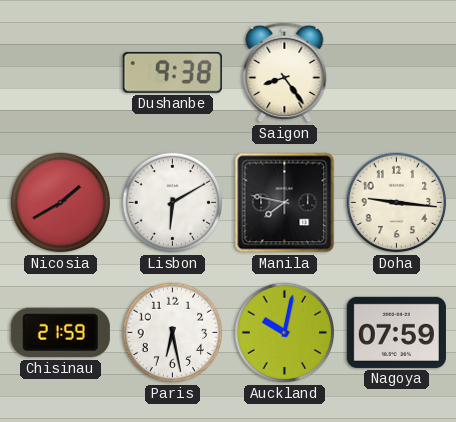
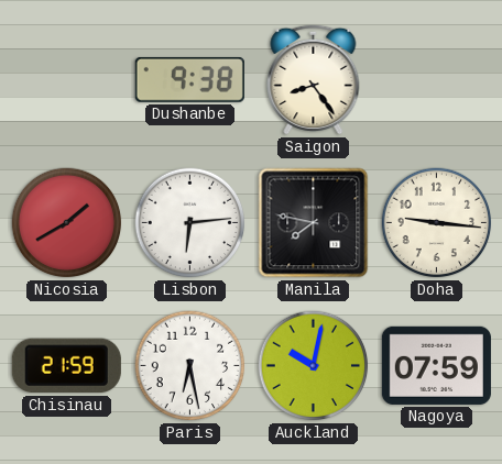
Lisbon: 6:10 -> 6:14
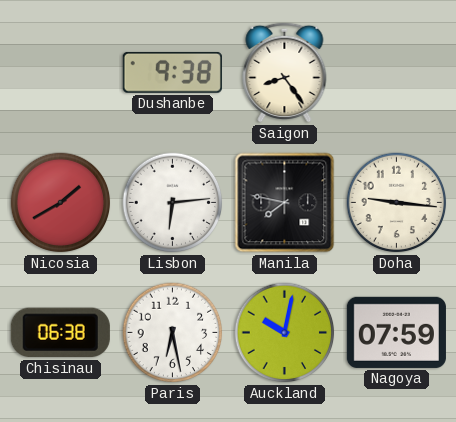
Chisinau: 21:59 -> 06:38
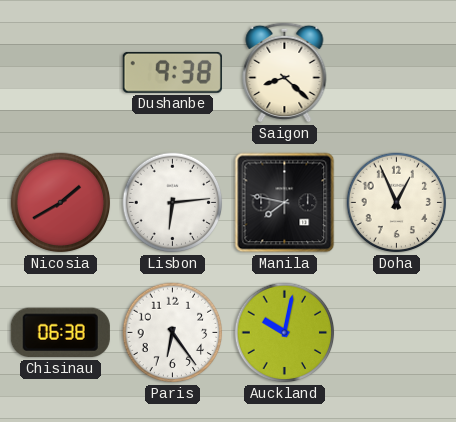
Saigon: 8:24 -> 8:22
Doha: 9:16 -> 12:56
Paris: 6:28 -> 6:24
Nagoya: 07:59 -> none
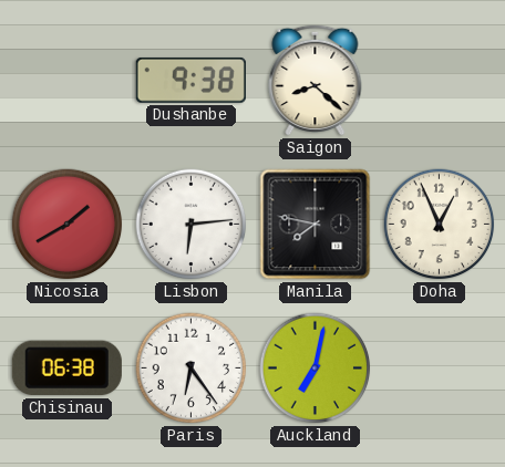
Auckland: 10:02 -> 7:02
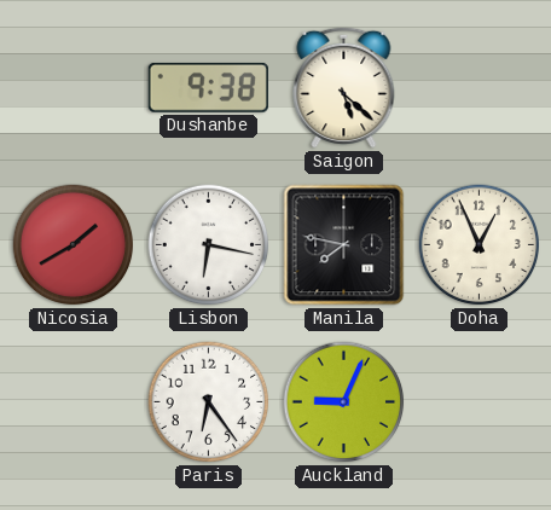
Saigon: 8:22 -> 5:22
Lisbon: 6:14 -> 6:17
Chisinau: 06:38 -> none
Auckland: 7:02 -> 9:04
